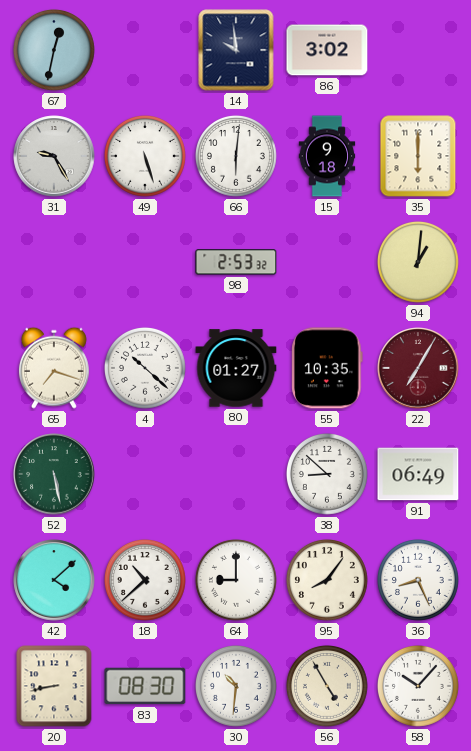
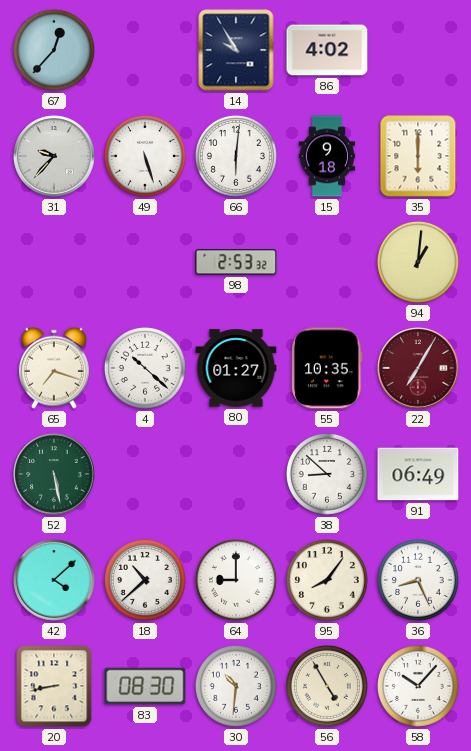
67: 12:32 -> 12:37
14: 9:59 -> 9:55
86: 3:02 -> 4:02
31: 9:25 -> 9:37
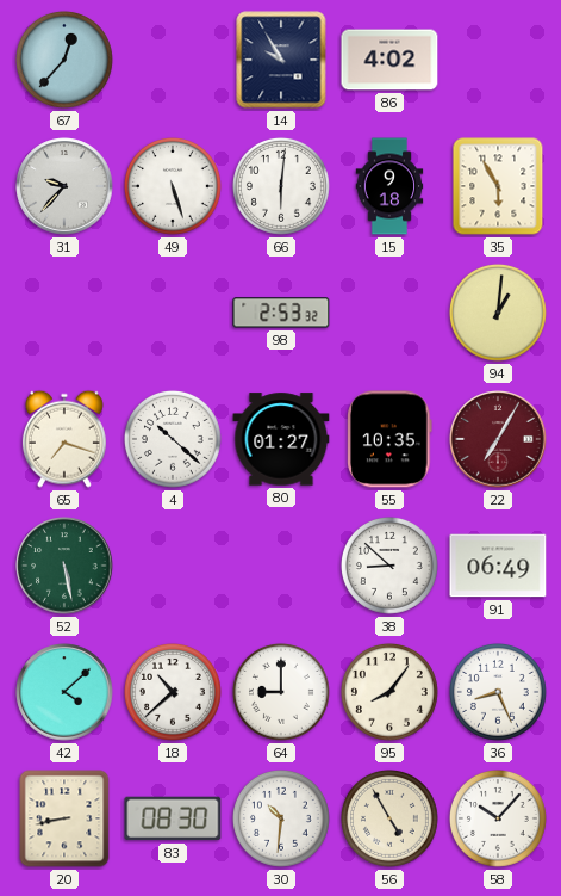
35: 6:00 -> 5:55
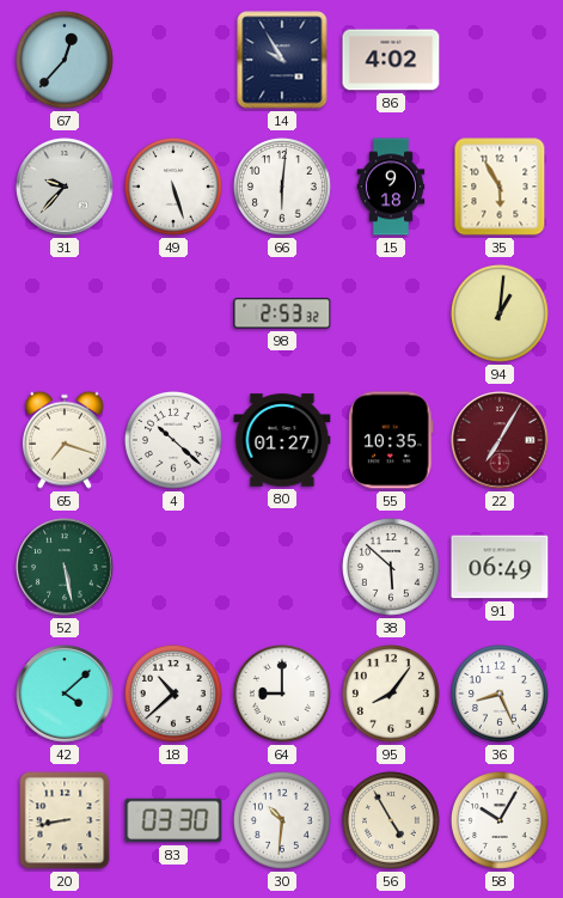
38: 8:52 -> 5:52
83: 08:30 -> 03:30
58: 10:07 -> 10:05
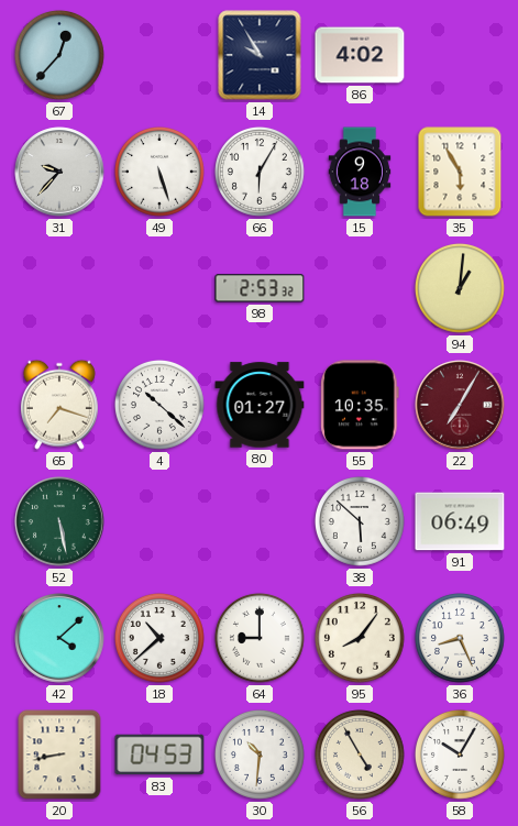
66: 6:01 -> 6:05
83: 03:30 -> 04:53
